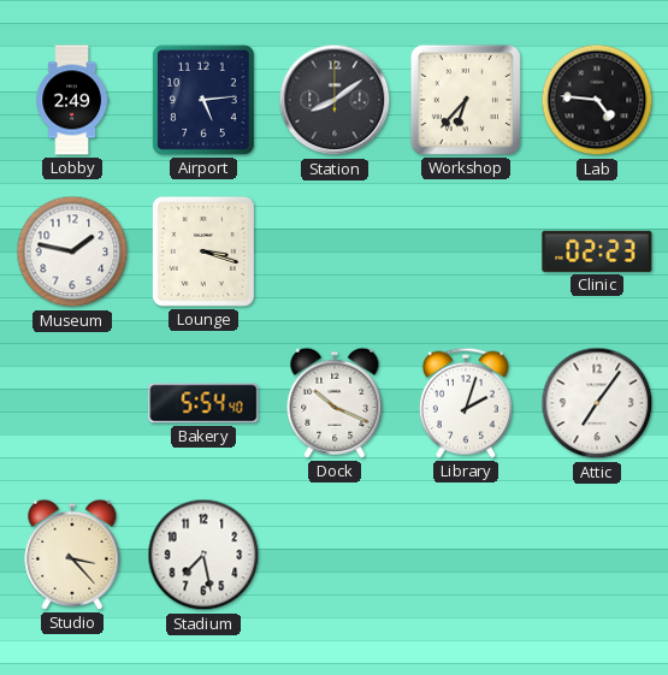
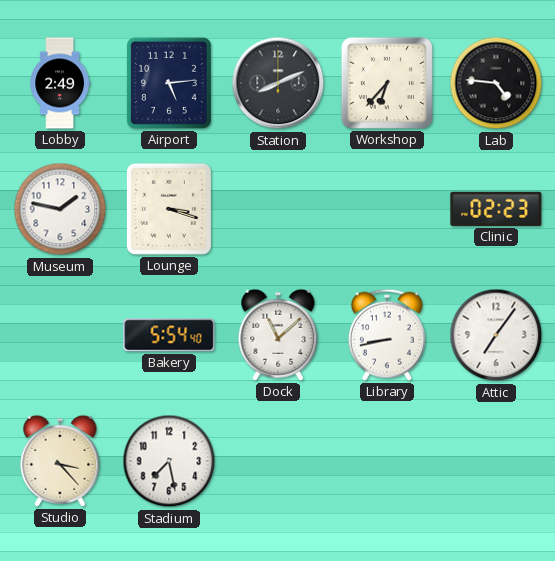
Station: 8:09 -> 8:11
Dock: 10:19 -> 11:08
Library: 2:03 -> 8:43
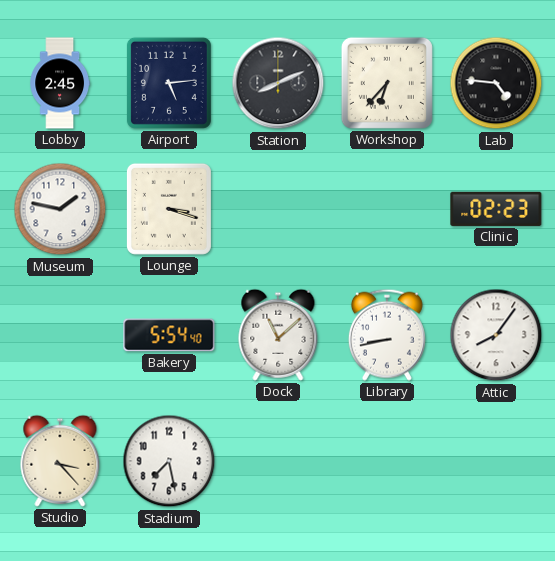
Lobby: 2:49 -> 2:45
Attic: 7:06 -> 8:06
